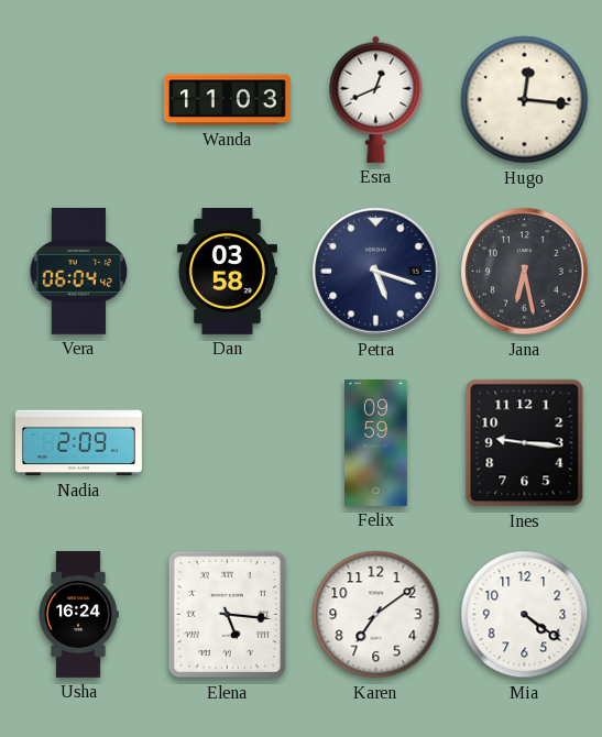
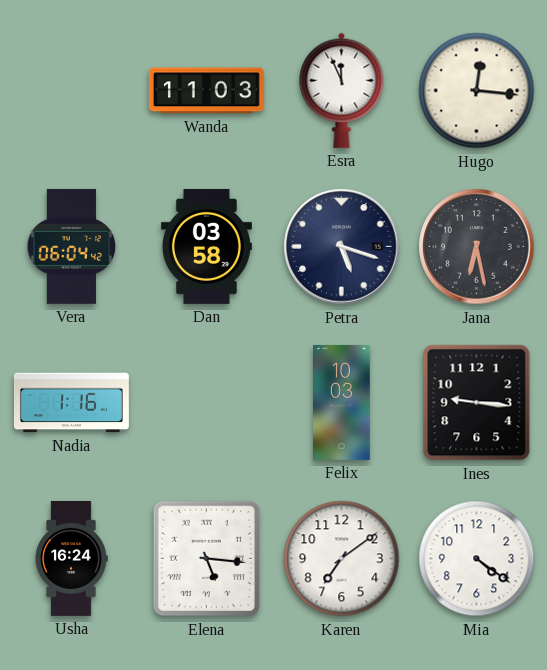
Esra: 12:41 -> 11:56
Nadia: 2:09 -> 1:16
Felix: 09:59 -> 10:03
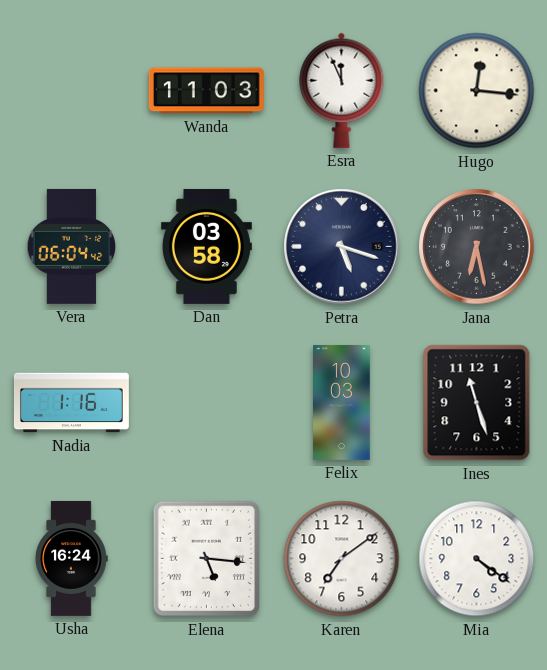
Ines: 9:16 -> 11:27
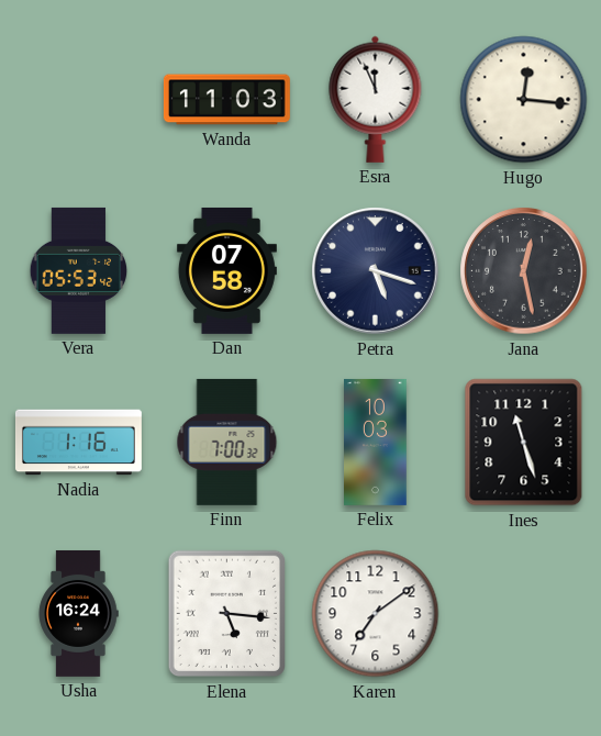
Vera: 06:04 -> 05:53
Dan: 03:58 -> 07:58
Jana: 6:28 -> 12:28
Finn: none -> 7:00
Mia: 4:21 -> none
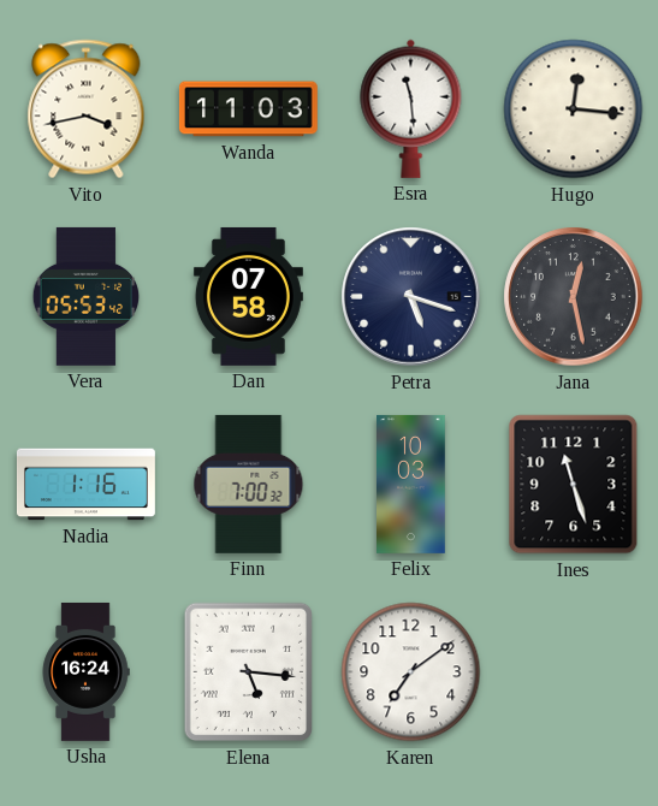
Vito: none -> 3:43
Esra: 11:56 -> 11:29
